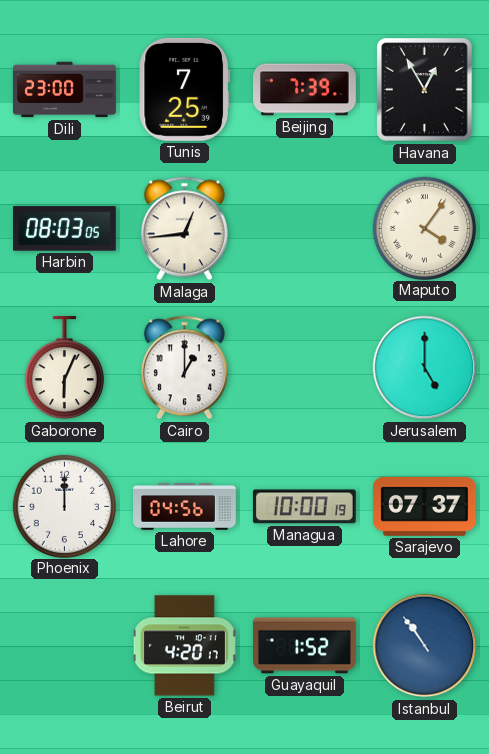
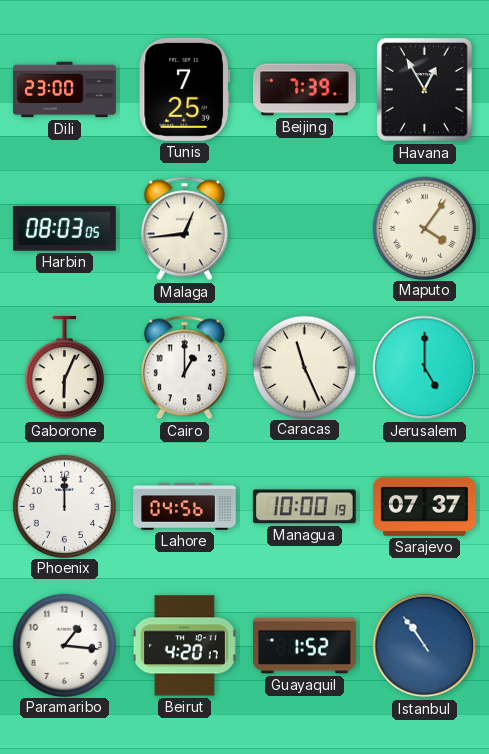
Caracas: none -> 11:26
Paramaribo: none -> 1:16
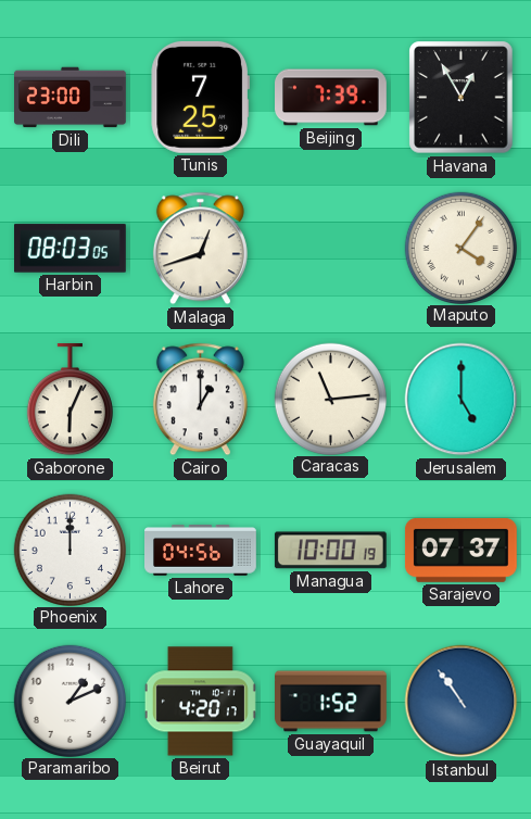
Malaga: 12:44 -> 12:42
Caracas: 11:26 -> 11:14
Paramaribo: 1:16 -> 1:11
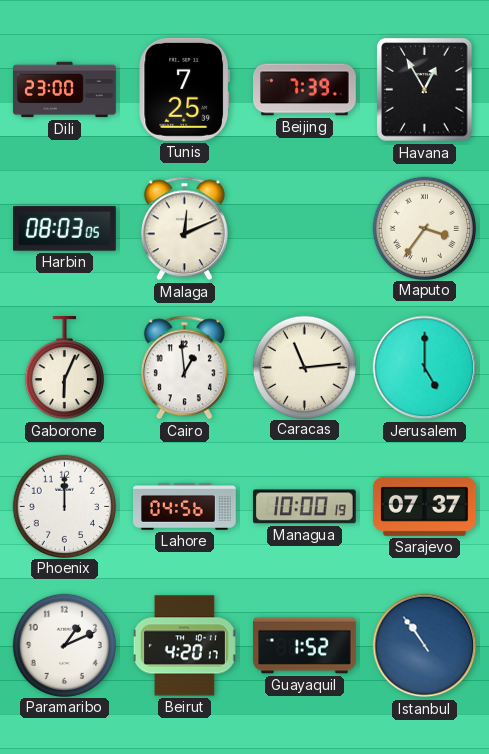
Malaga: 12:42 -> 12:11
Maputo: 4:06 -> 3:36
Cairo: 1:00 -> 12:59
